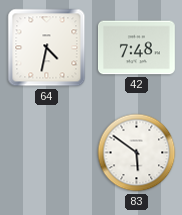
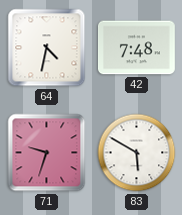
71: none -> 9:33
83: 5:51 -> 5:50
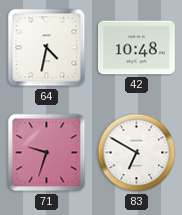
42: 7:48 -> 10:48
83: 5:50 -> 6:50
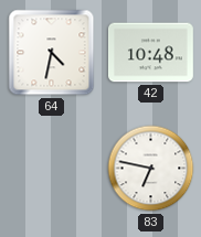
71: 9:33 -> none
83: 6:50 -> 6:47
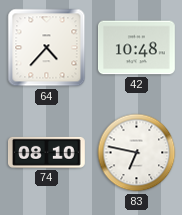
64: 4:32 -> 4:37
74: none -> 08:10
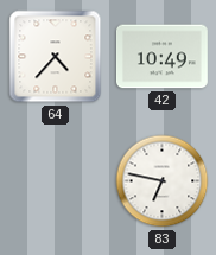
42: 10:48 -> 10:49
74: 08:10 -> none
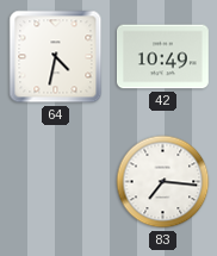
64: 4:37 -> 4:32
83: 6:47 -> 7:16
